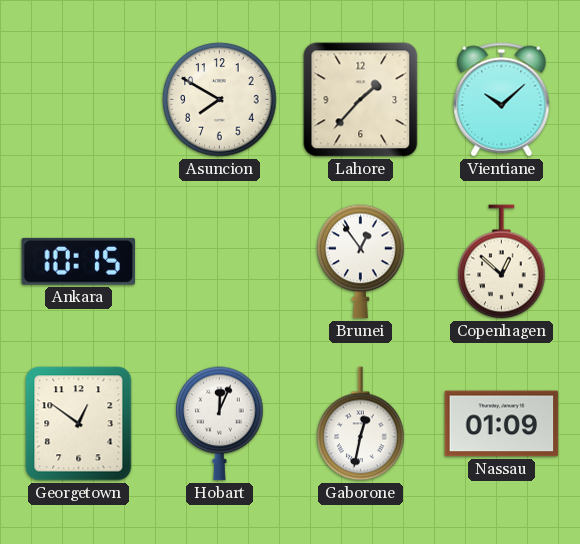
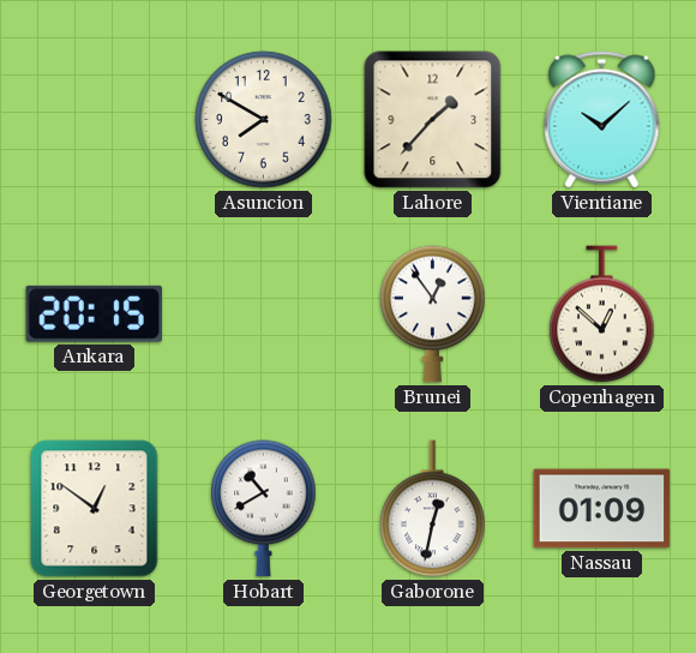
Ankara: 10:15 -> 20:15
Hobart: 12:04 -> 10:40
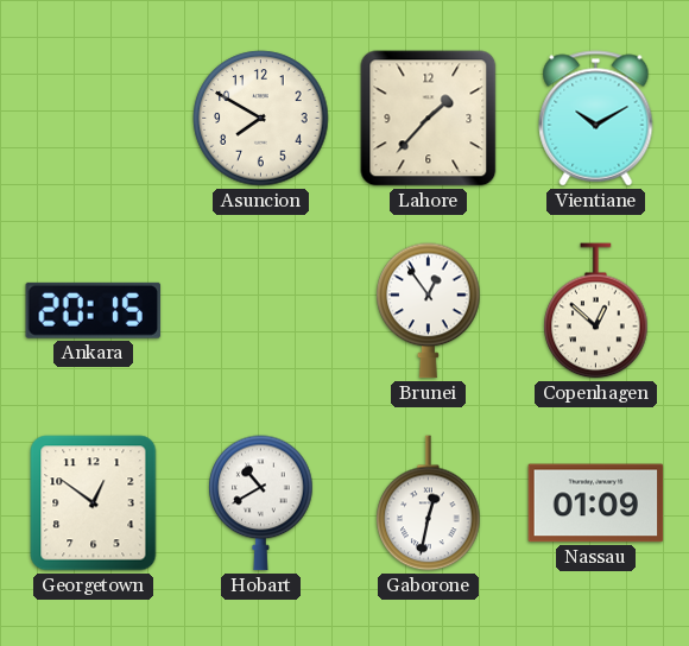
Vientiane: 10:08 -> 10:10
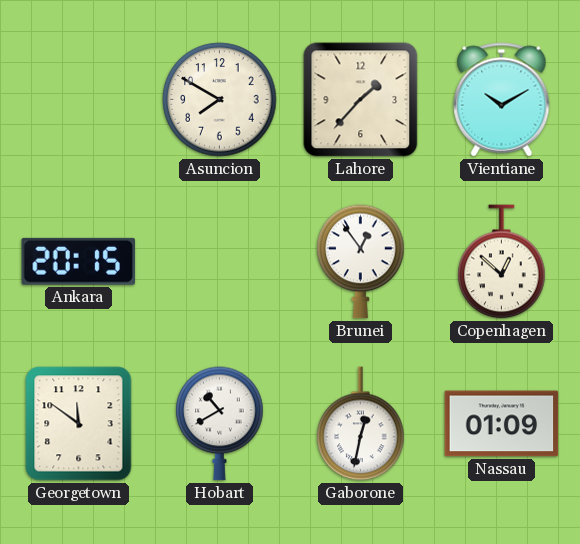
Georgetown: 12:51 -> 11:51
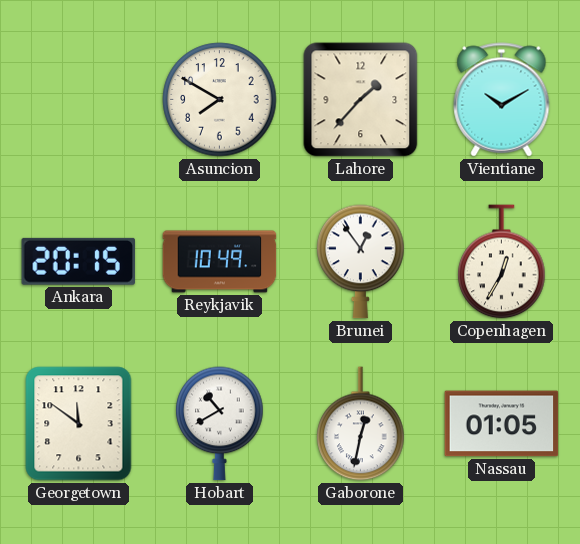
Reykjavik: none -> 10:49
Copenhagen: 12:52 -> 12:35
Nassau: 01:09 -> 01:05
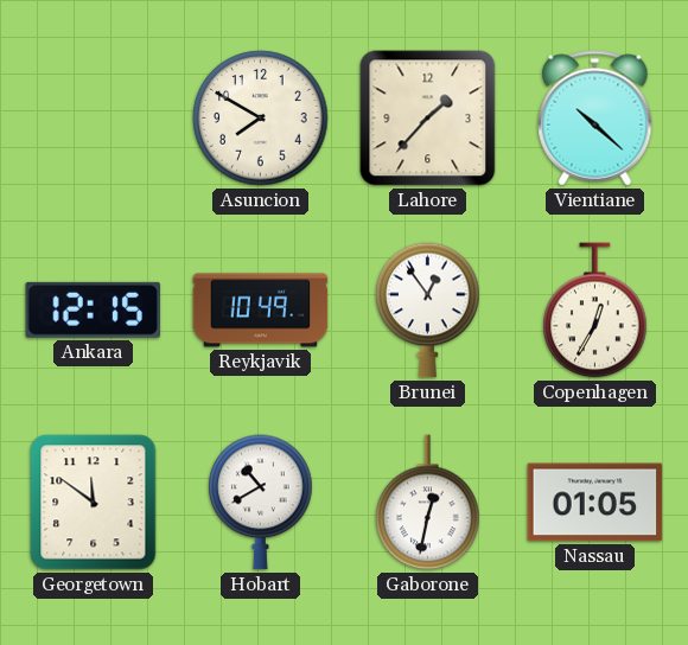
Vientiane: 10:10 -> 10:22
Ankara: 20:15 -> 12:15
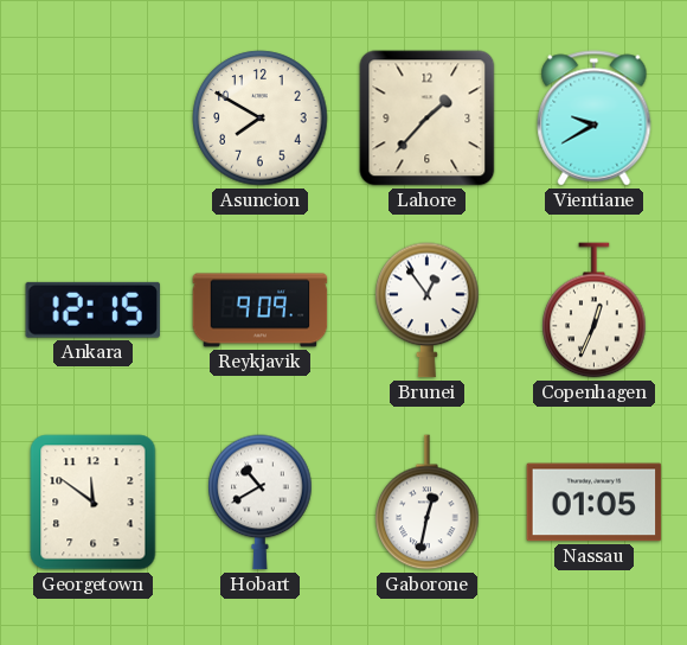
Vientiane: 10:22 -> 9:40
Reykjavik: 10:49 -> 9:09
Copenhagen: 12:35 -> 12:34
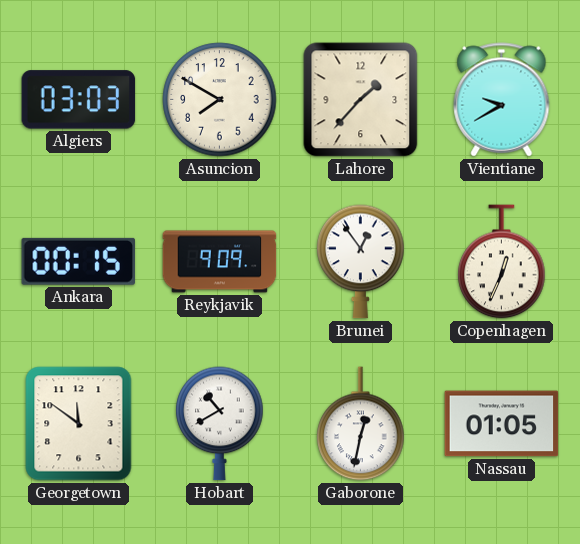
Algiers: none -> 03:03
Ankara: 12:15 -> 00:15
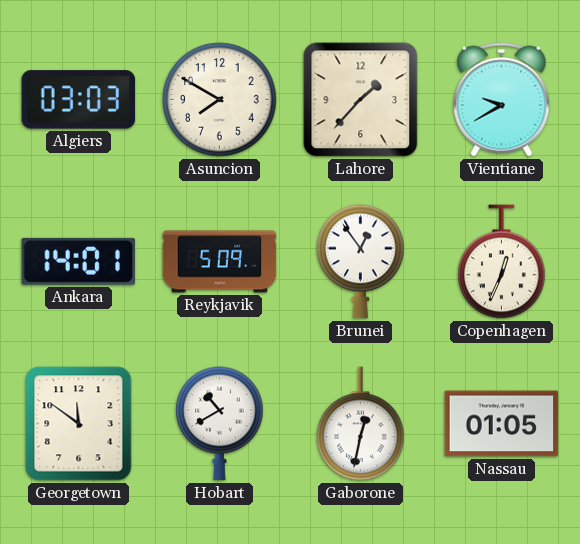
Ankara: 00:15 -> 14:01
Reykjavik: 9:09 -> 5:09
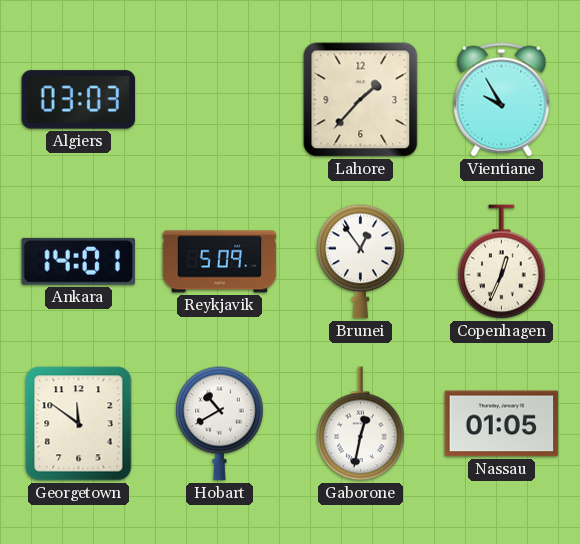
Asuncion: 7:50 -> none
Vientiane: 9:40 -> 9:55
